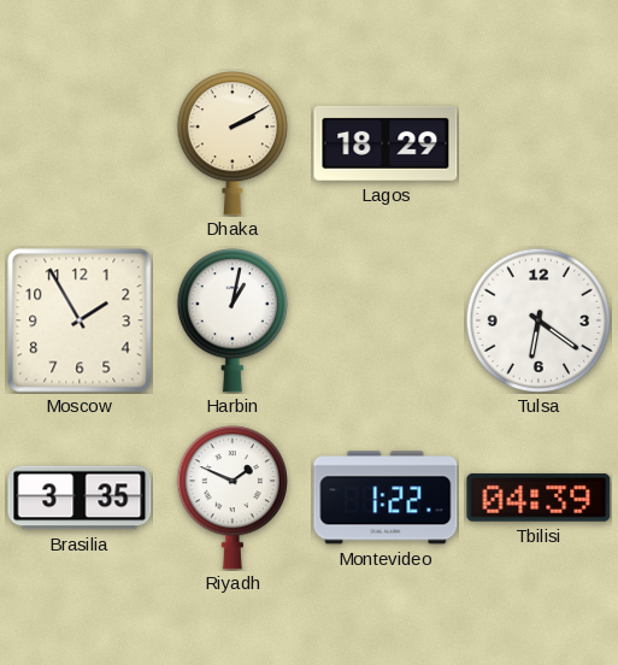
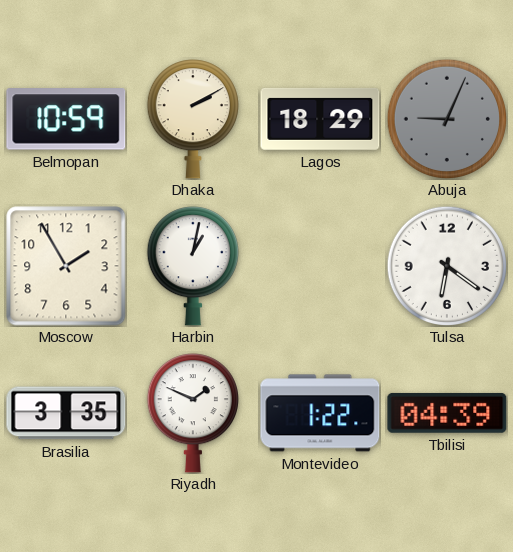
Belmopan: none -> 10:59
Abuja: none -> 9:04
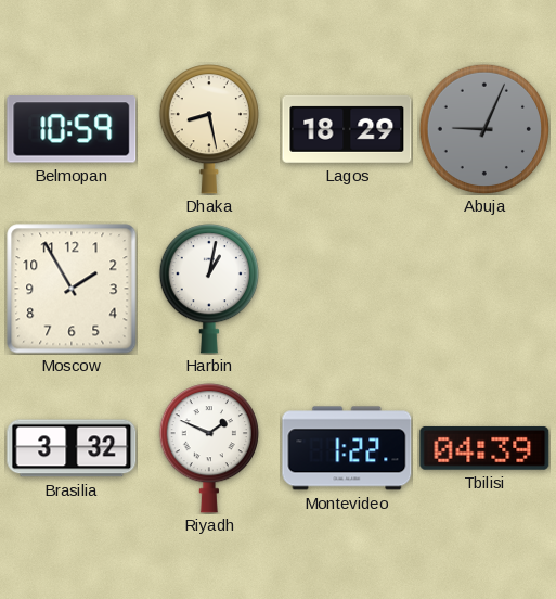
Dhaka: 2:10 -> 8:28
Tulsa: 6:21 -> none
Brasilia: 3:35 -> 3:32
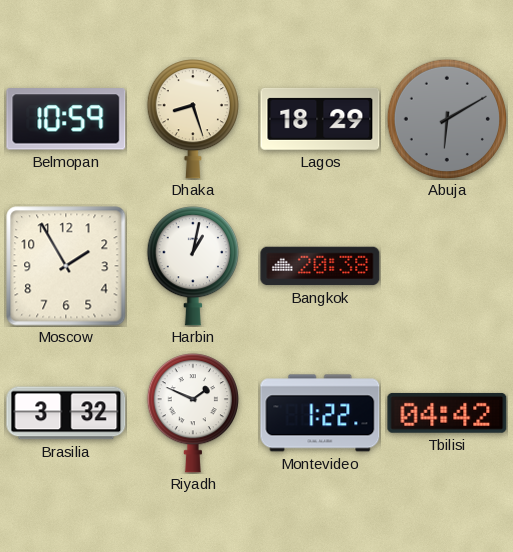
Dhaka: 8:28 -> 8:27
Abuja: 9:04 -> 6:10
Bangkok: none -> 20:38
Tbilisi: 04:39 -> 04:42
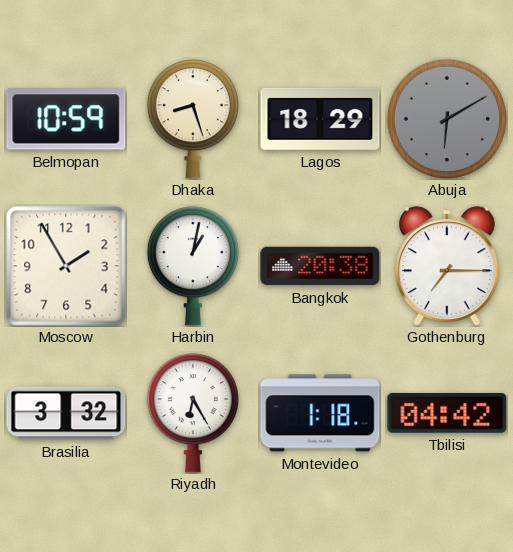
Gothenburg: none -> 7:15
Riyadh: 1:49 -> 6:25
Montevideo: 1:22 -> 1:18
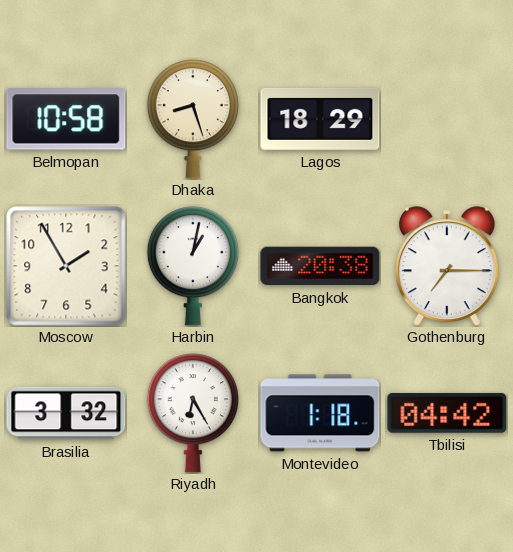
Belmopan: 10:59 -> 10:58
Abuja: 6:10 -> none
